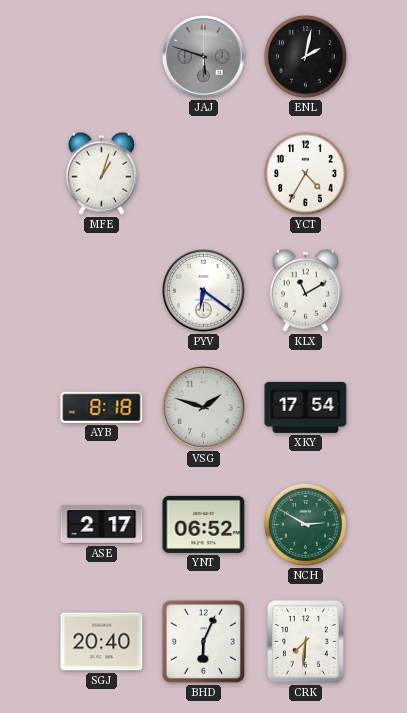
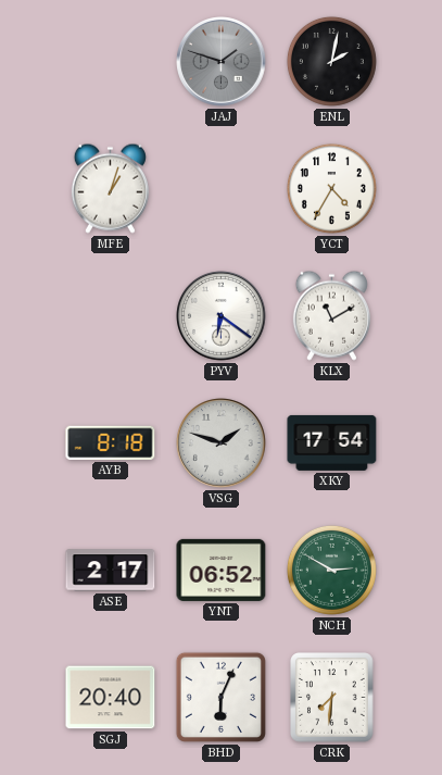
JAJ: 5:48 -> 1:48
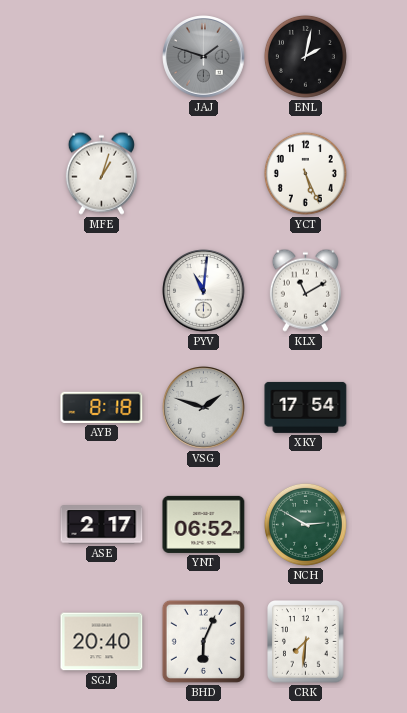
YCT: 4:35 -> 5:26
PYV: 6:21 -> 11:01
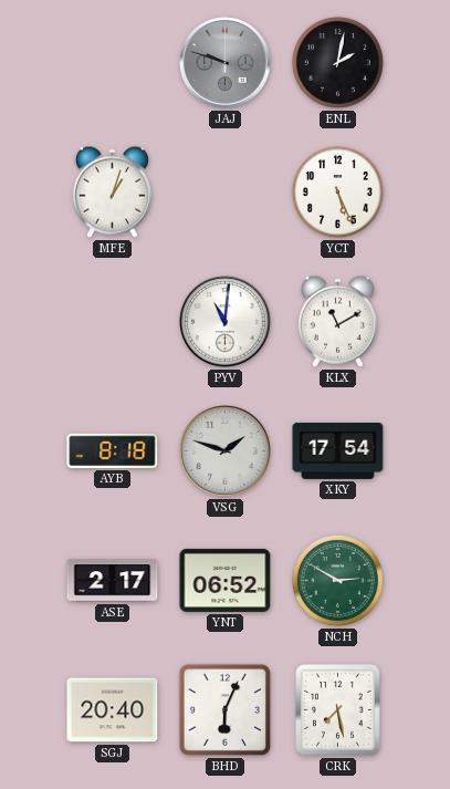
JAJ: 1:48 -> 9:48
CRK: 7:31 -> 7:28
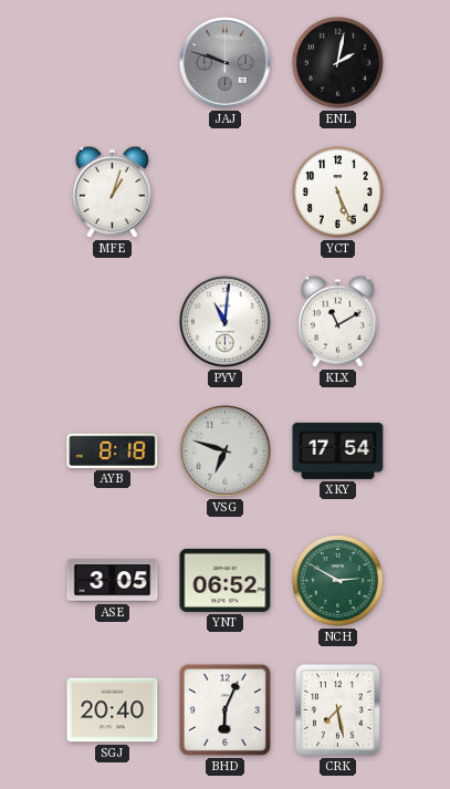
VSG: 1:48 -> 6:48
ASE: 2:17 -> 3:05
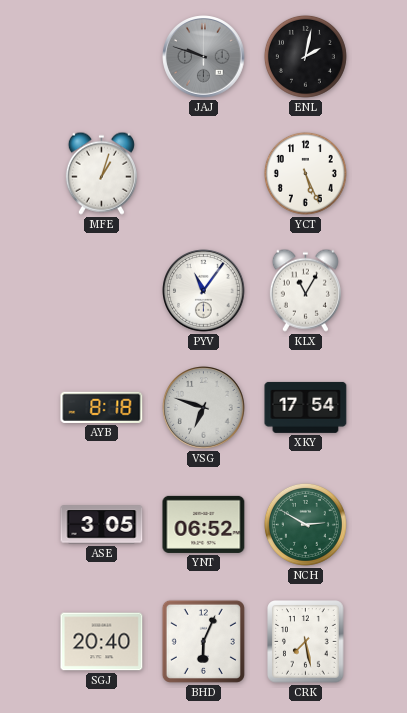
PYV: 11:01 -> 11:06
KLX: 11:10 -> 11:05
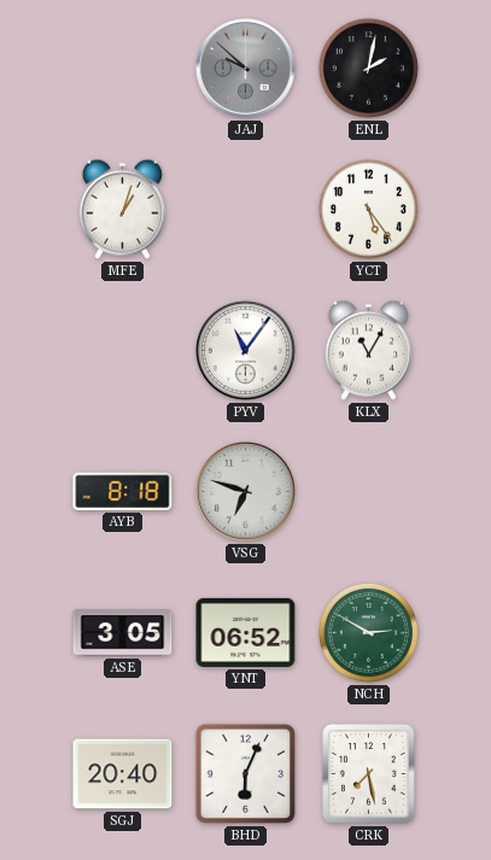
JAJ: 9:48 -> 9:52
YCT: 5:26 -> 5:24
XKY: 17:54 -> none
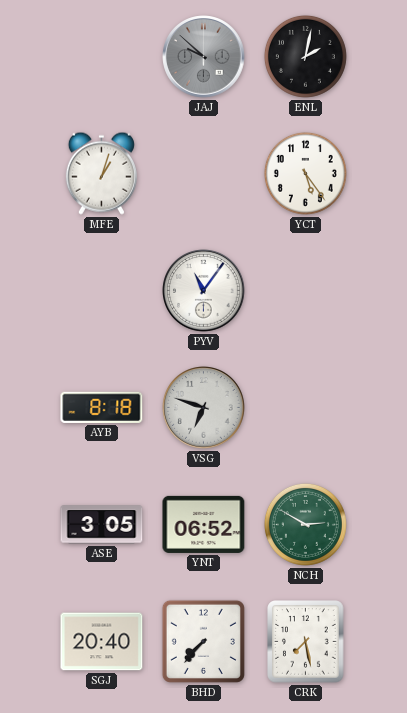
KLX: 11:05 -> none
BHD: 6:04 -> 7:37
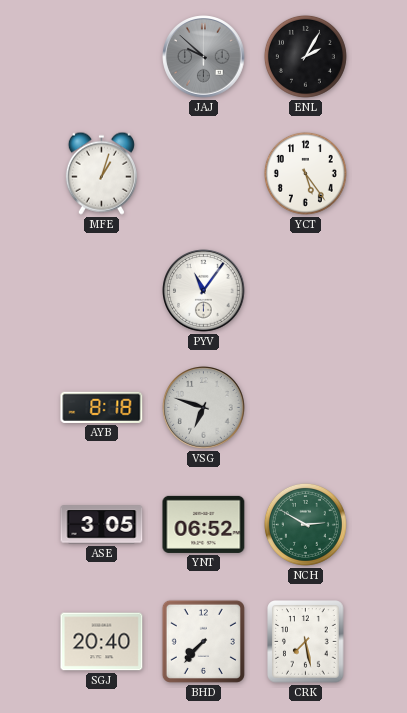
ENL: 2:02 -> 2:05
